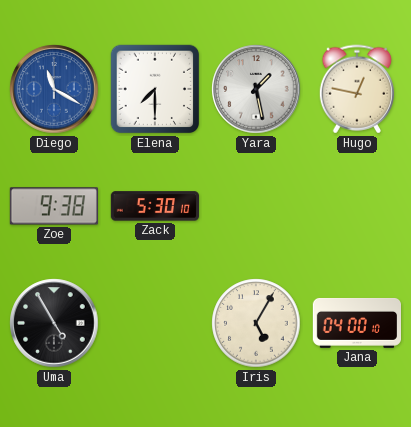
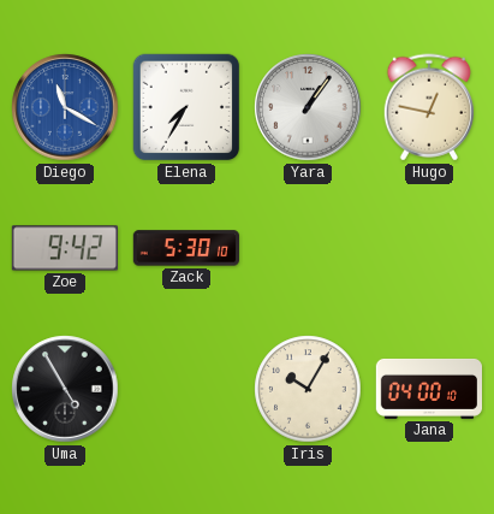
Elena: 7:30 -> 7:35
Yara: 1:28 -> 1:06
Zoe: 9:38 -> 9:42
Iris: 5:05 -> 10:05
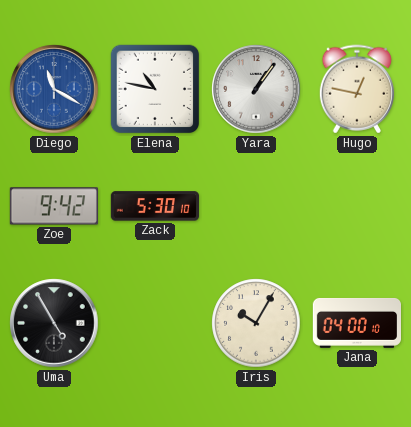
Elena: 7:35 -> 10:47
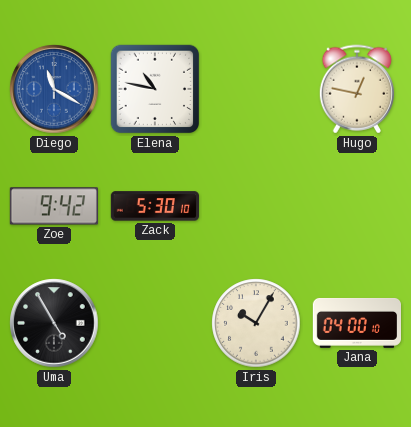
Yara: 1:06 -> none
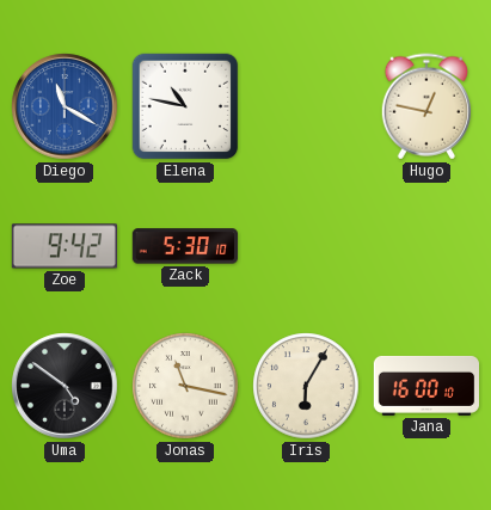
Uma: 4:55 -> 4:51
Jonas: none -> 11:17
Iris: 10:05 -> 6:05
Jana: 04:00 -> 16:00
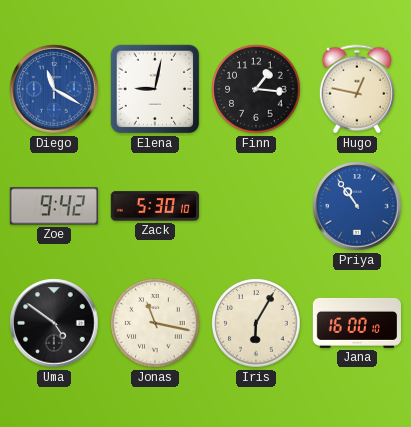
Elena: 10:47 -> 9:02
Finn: none -> 1:16
Priya: none -> 10:54
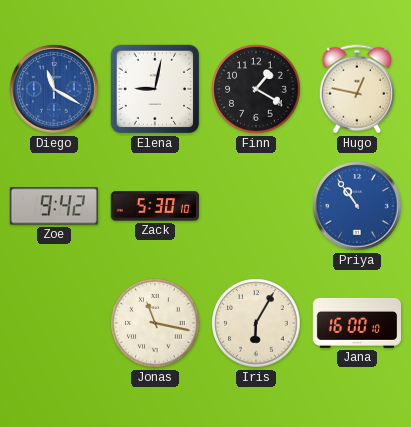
Finn: 1:16 -> 1:20
Uma: 4:51 -> none
